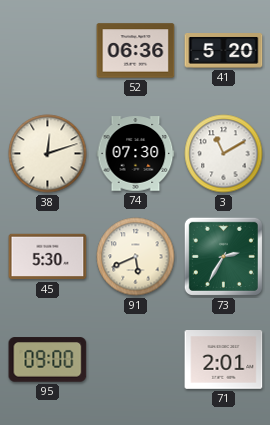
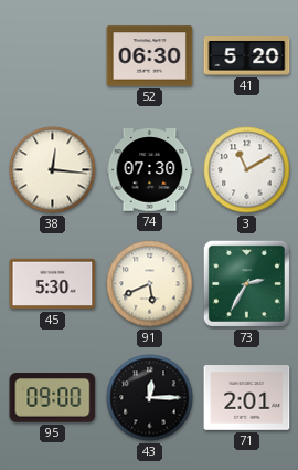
52: 06:36 -> 06:30
38: 12:12 -> 12:16
43: none -> 12:15
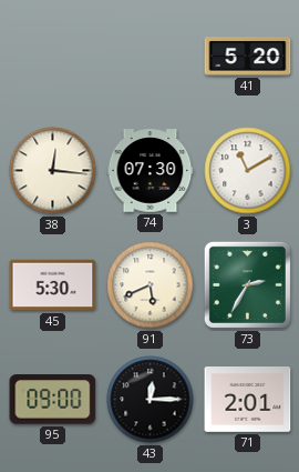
52: 06:30 -> none
